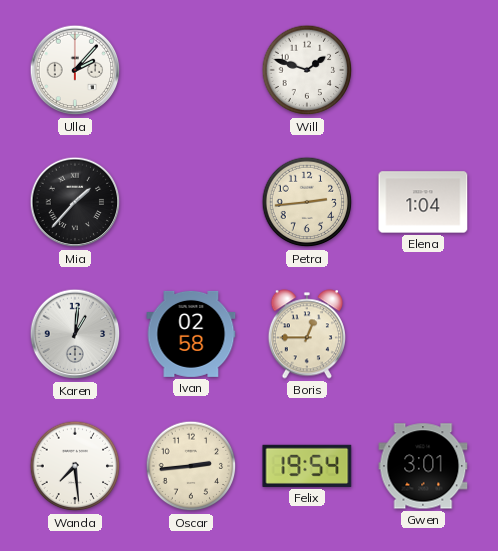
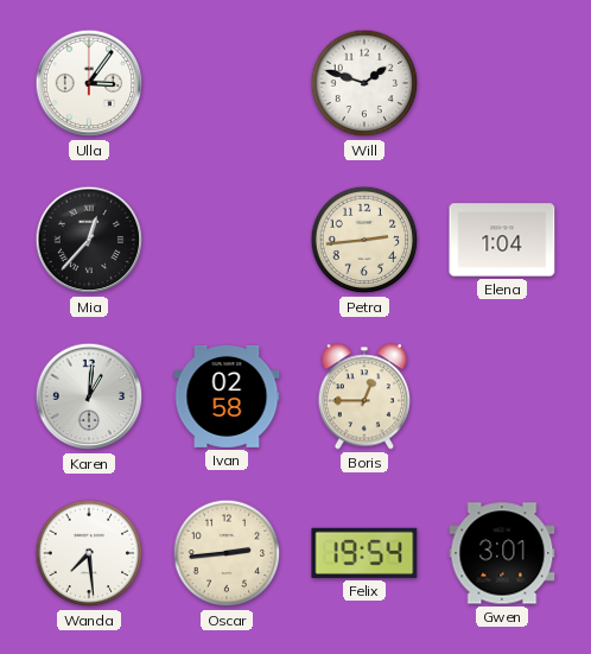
Ulla: 2:07 -> 3:06
Mia: 1:37 -> 12:37
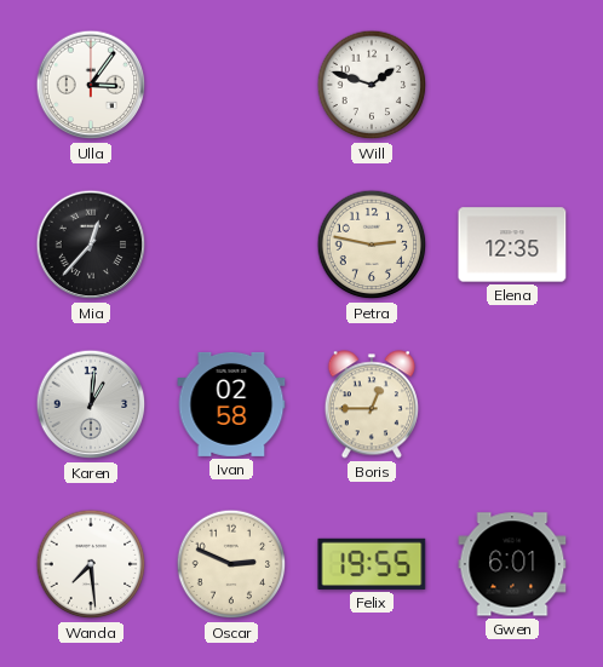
Petra: 2:44 -> 2:47
Elena: 1:04 -> 12:35
Oscar: 2:44 -> 2:49
Felix: 19:54 -> 19:55
Gwen: 3:01 -> 6:01
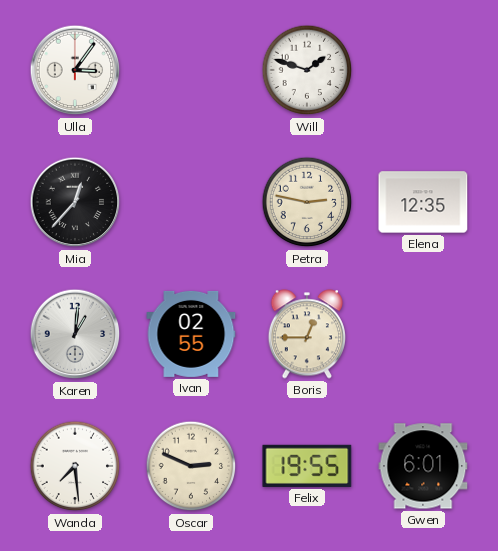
Ivan: 02:58 -> 02:55
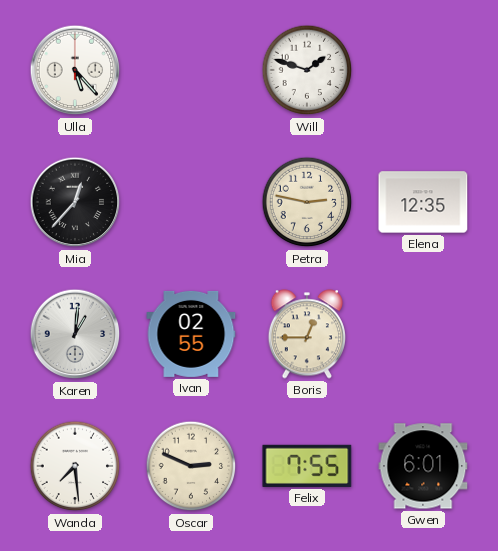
Ulla: 3:06 -> 5:23
Felix: 19:55 -> 7:55
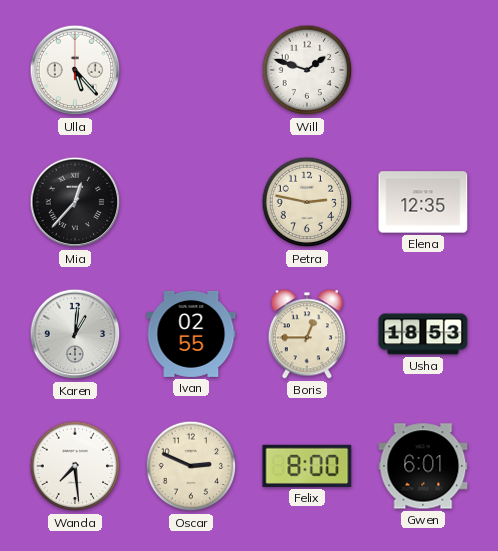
Usha: none -> 18:53
Felix: 7:55 -> 8:00
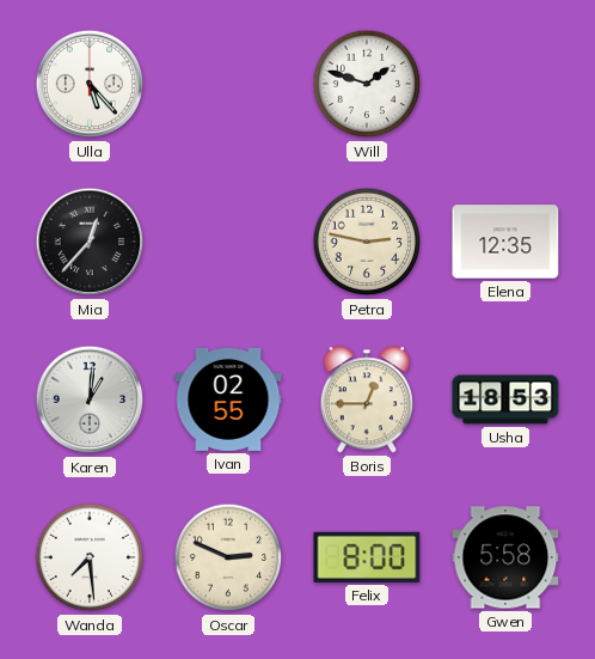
Gwen: 6:01 -> 5:58
